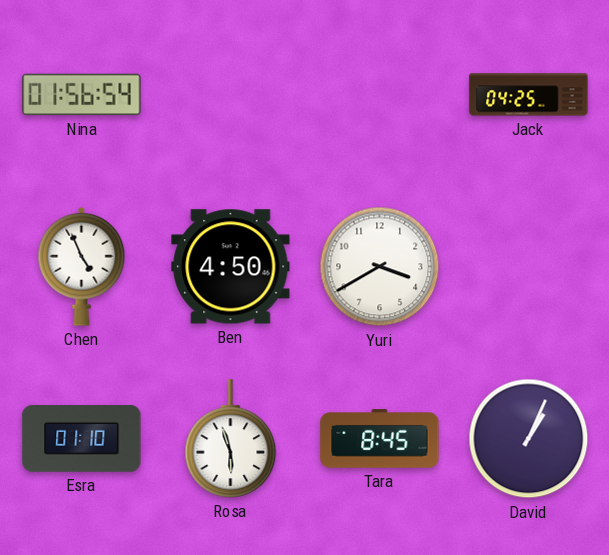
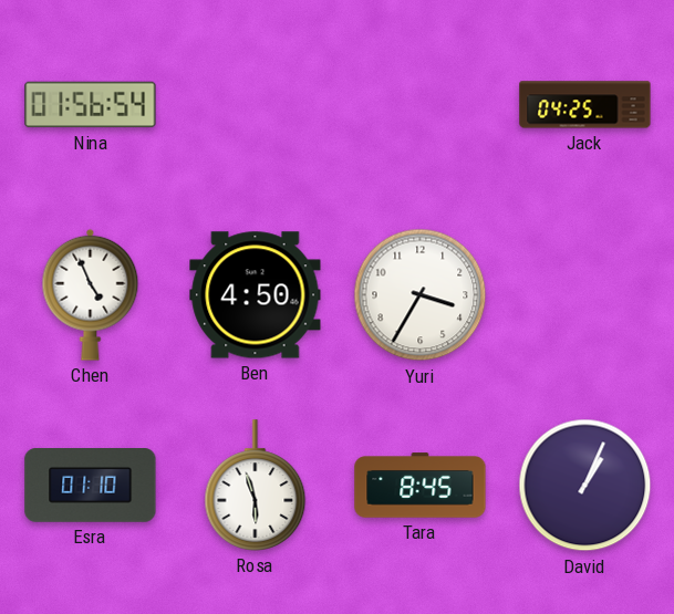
Yuri: 3:40 -> 3:35
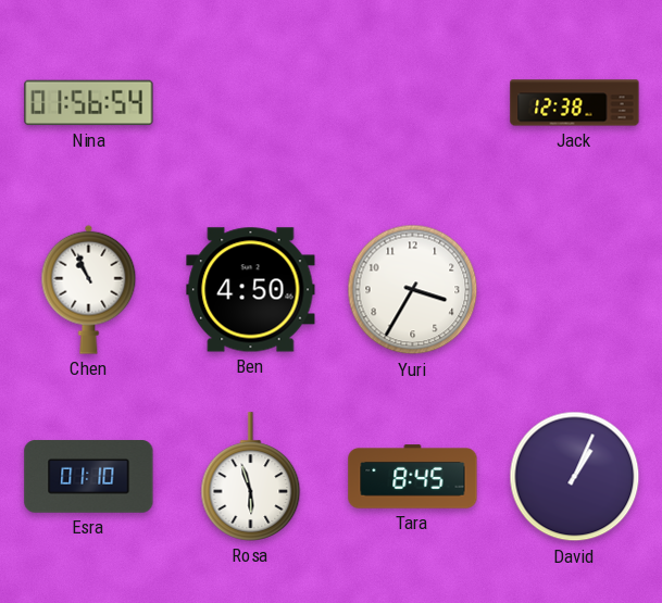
Jack: 04:25 -> 12:38
Chen: 4:56 -> 10:56
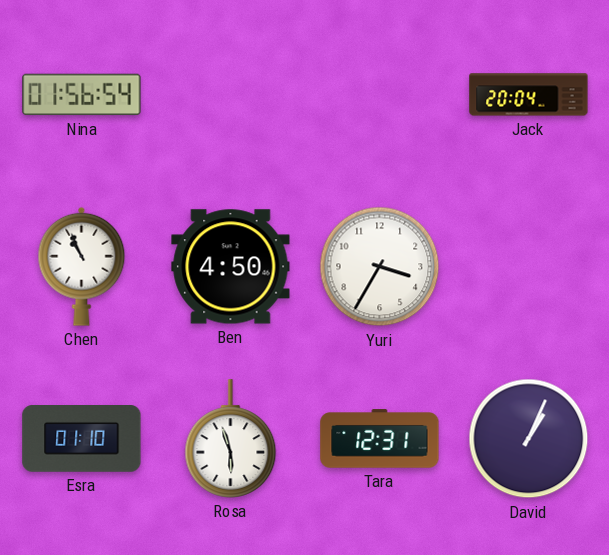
Jack: 12:38 -> 20:04
Tara: 8:45 -> 12:31
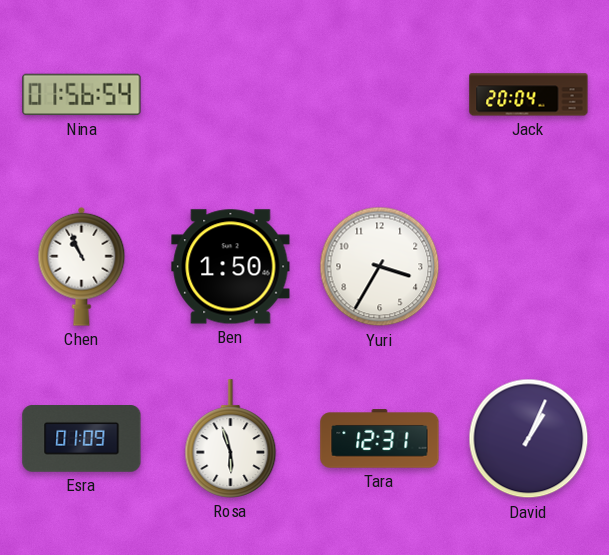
Ben: 4:50 -> 1:50
Esra: 01:10 -> 01:09
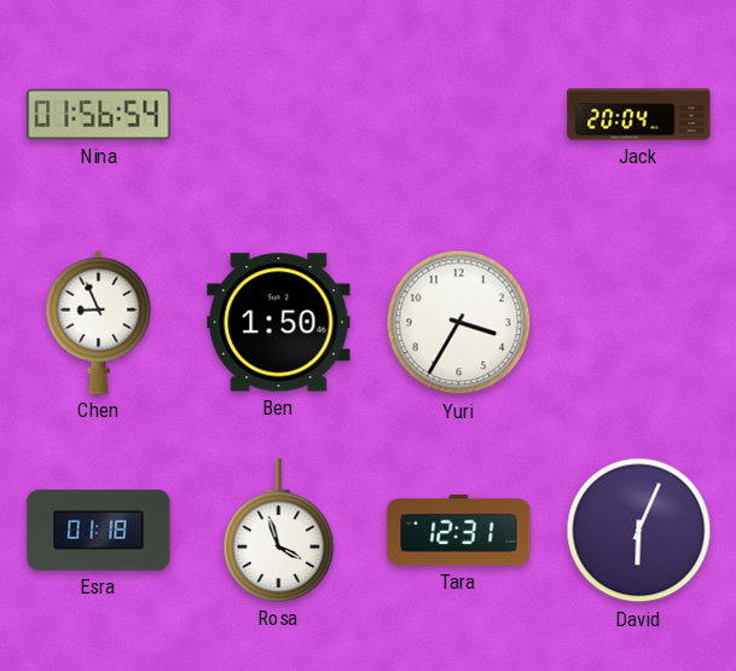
Chen: 10:56 -> 8:56
Esra: 01:09 -> 01:18
Rosa: 5:57 -> 3:57
David: 1:04 -> 6:04
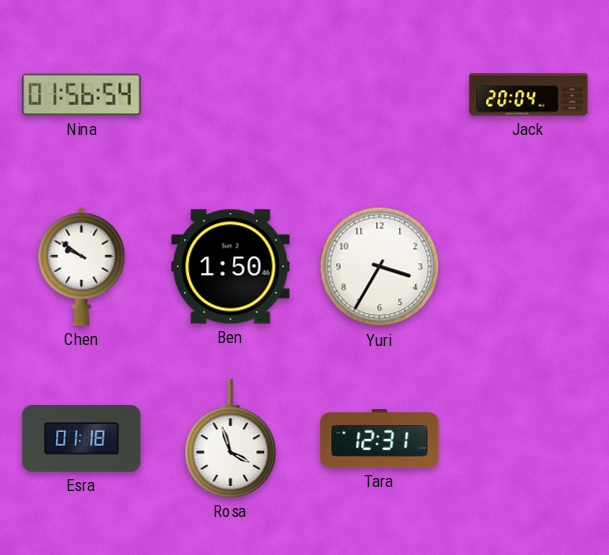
Chen: 8:56 -> 9:51
David: 6:04 -> none
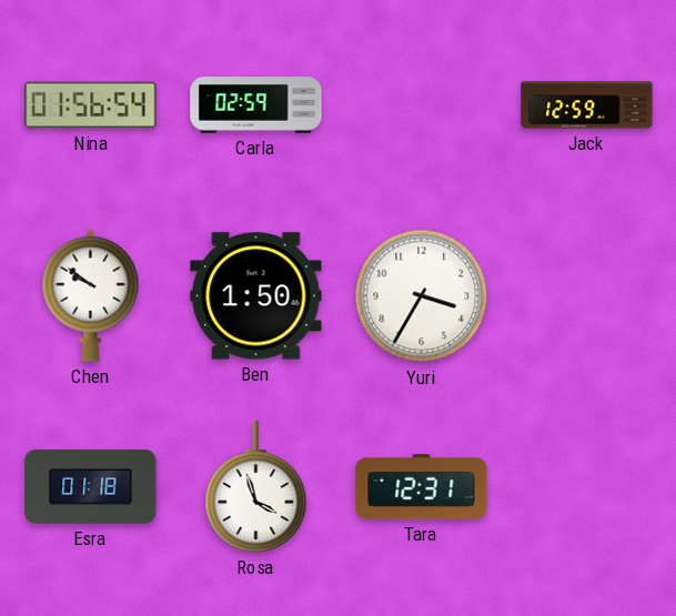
Carla: none -> 02:59
Jack: 20:04 -> 12:59
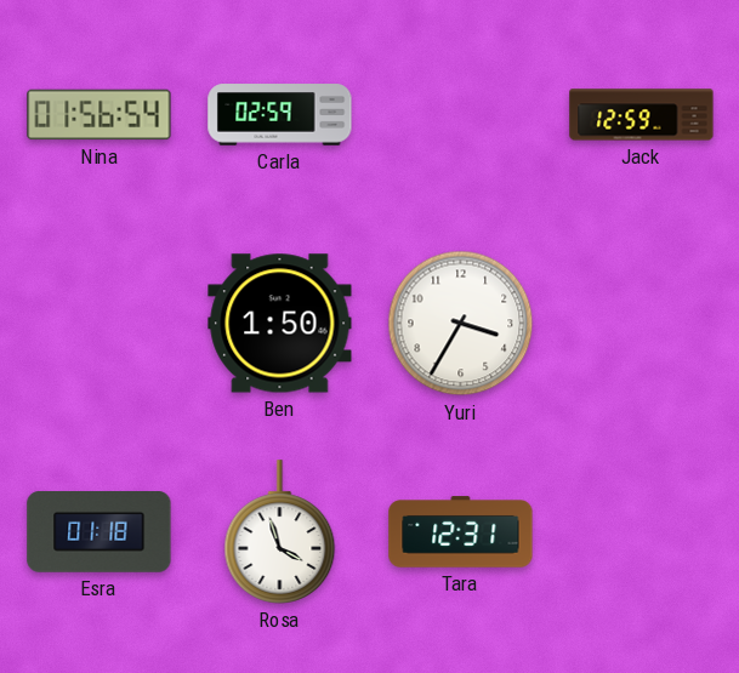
Chen: 9:51 -> none
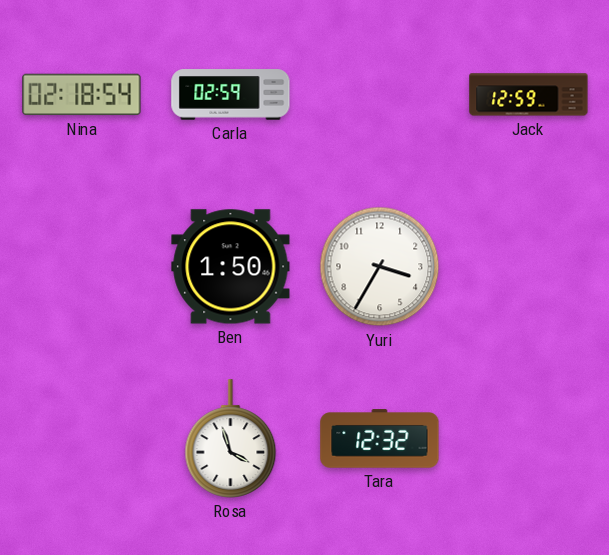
Nina: 01:56 -> 02:18
Esra: 01:18 -> none
Tara: 12:31 -> 12:32
